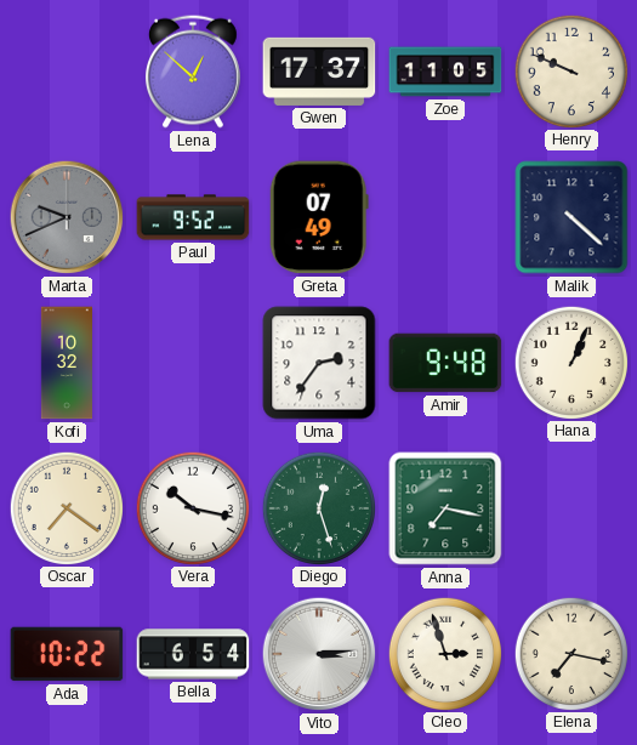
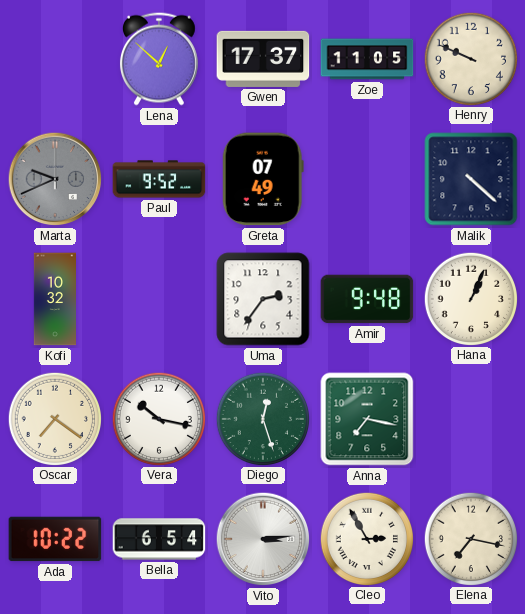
Cleo: 2:57 -> 2:55
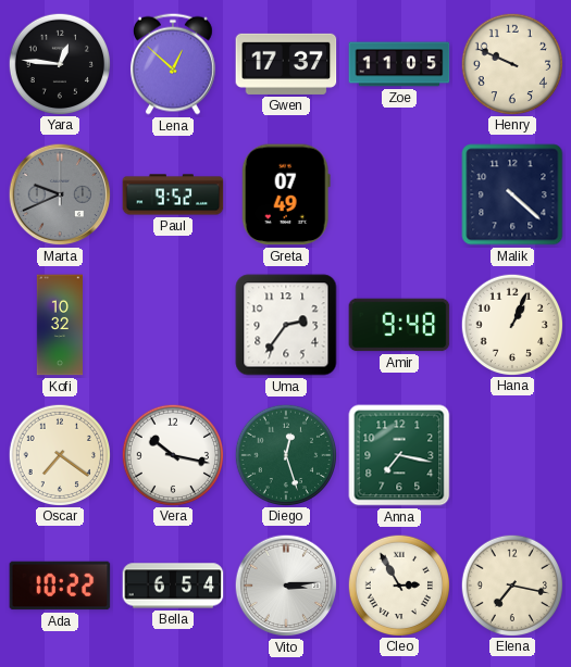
Yara: none -> 12:46
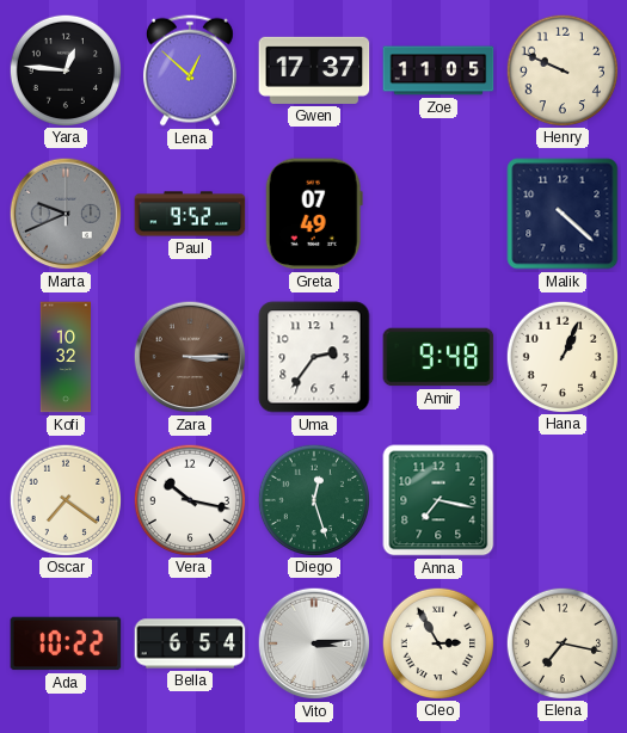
Zara: none -> 3:15
